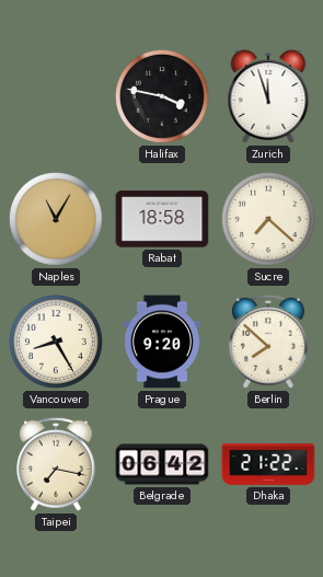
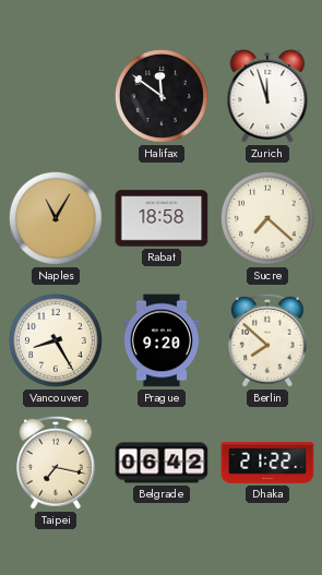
Halifax: 3:47 -> 11:51
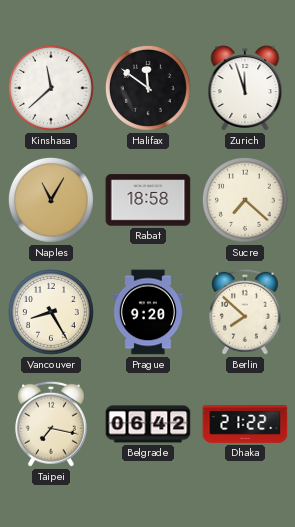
Kinshasa: none -> 11:38
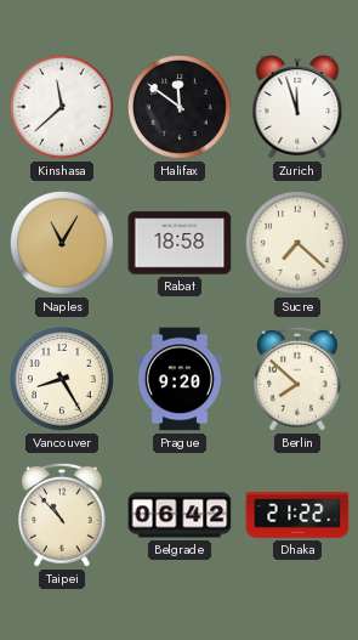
Taipei: 7:17 -> 10:53
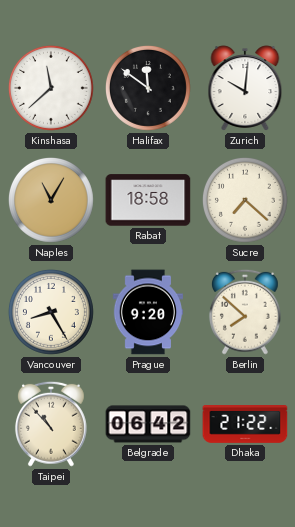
Zurich: 11:57 -> 10:01
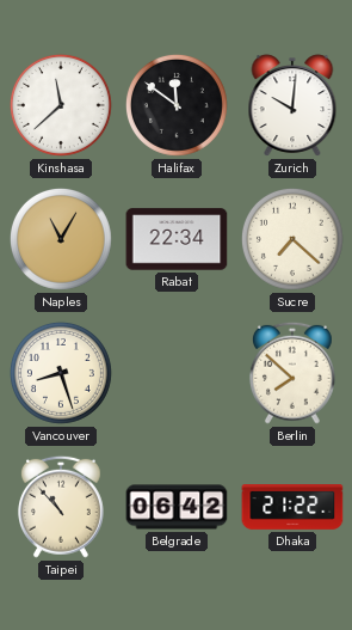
Rabat: 18:58 -> 22:34
Vancouver: 8:25 -> 8:27
Prague: 9:20 -> none
